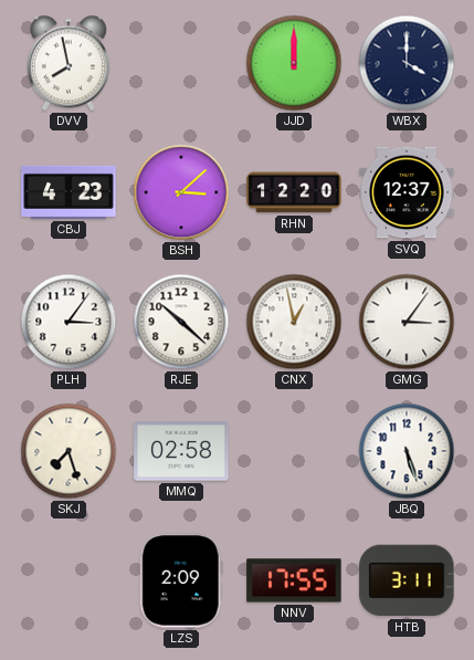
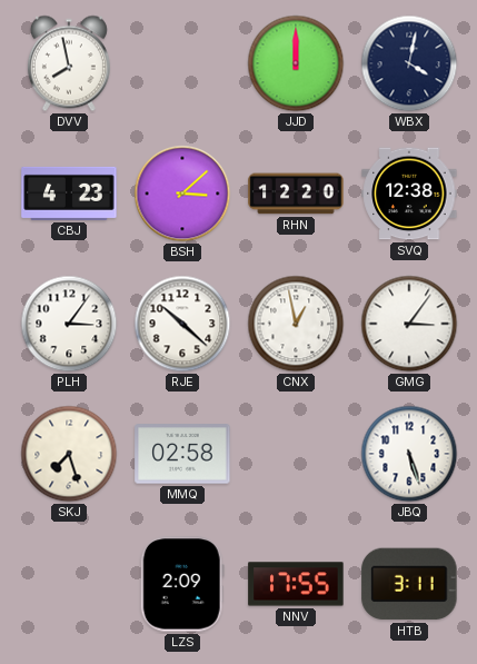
WBX: 4:00 -> 4:02
SVQ: 12:37 -> 12:38
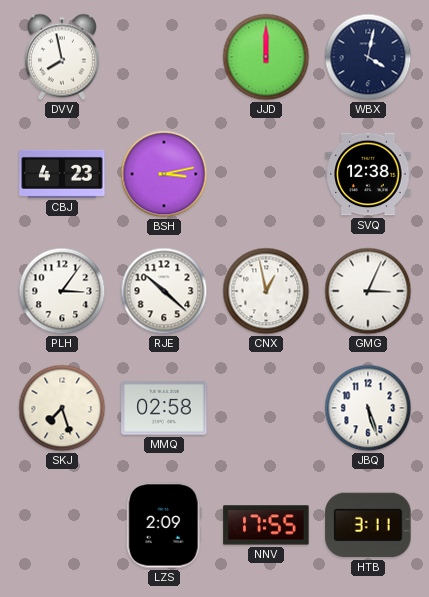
BSH: 3:08 -> 3:13
RHN: 12:20 -> none
GMG: 3:06 -> 3:04
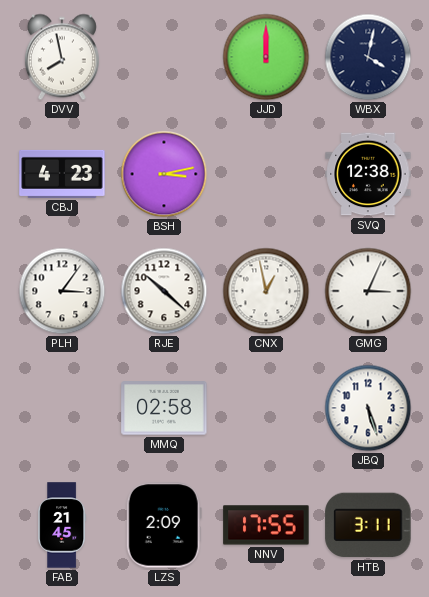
SKJ: 7:27 -> none
FAB: none -> 21:45
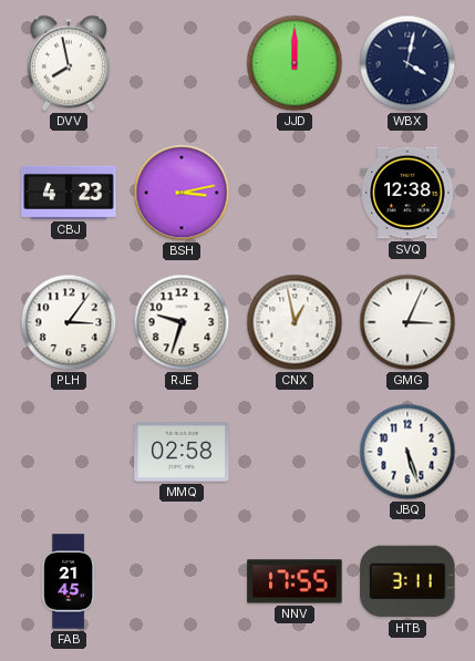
RJE: 10:22 -> 9:33
LZS: 2:09 -> none
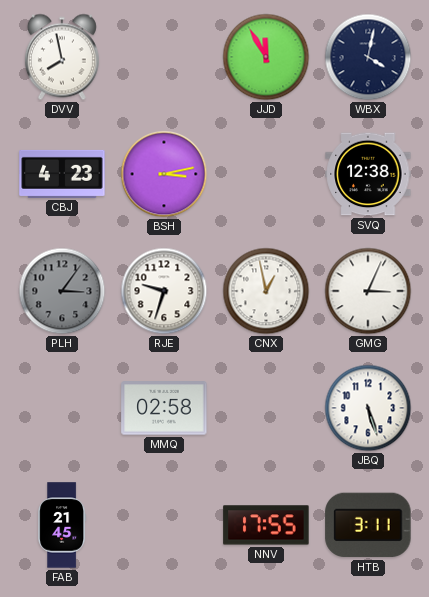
JJD: 12:00 -> 11:55
PLH dial: white -> grey
